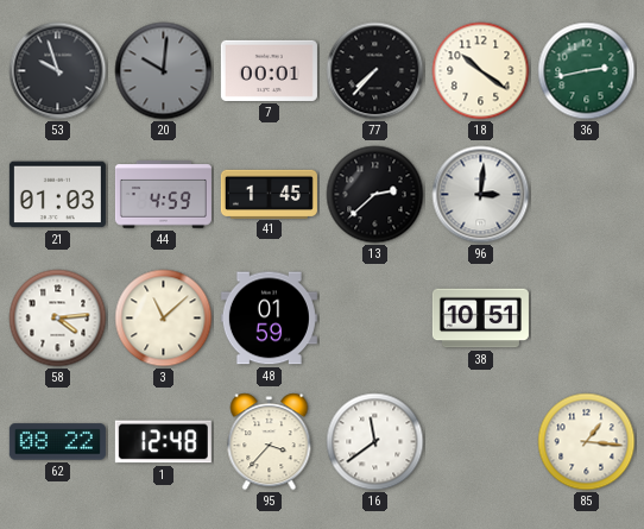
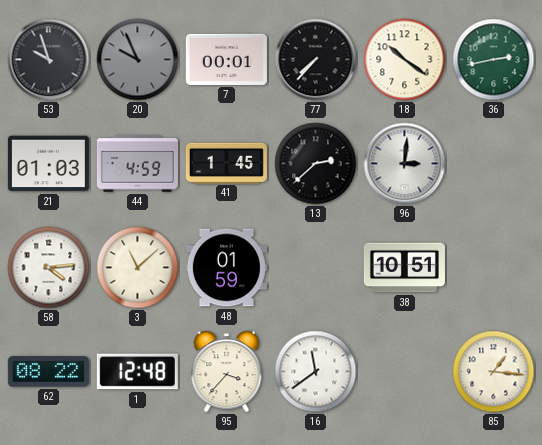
20: 10:01 -> 9:56
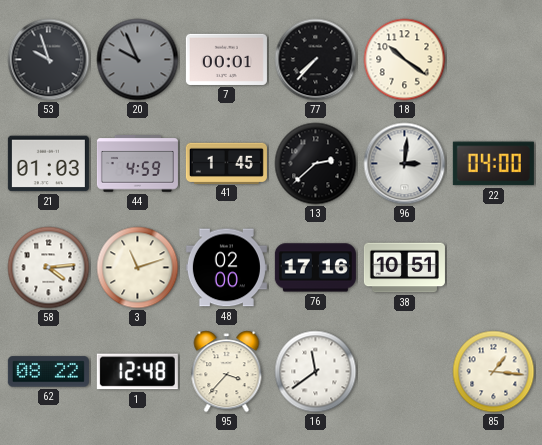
36: 2:43 -> none
22: none -> 04:00
3: 11:08 -> 11:12
48: 01:59 -> 02:00
76: none -> 17:16
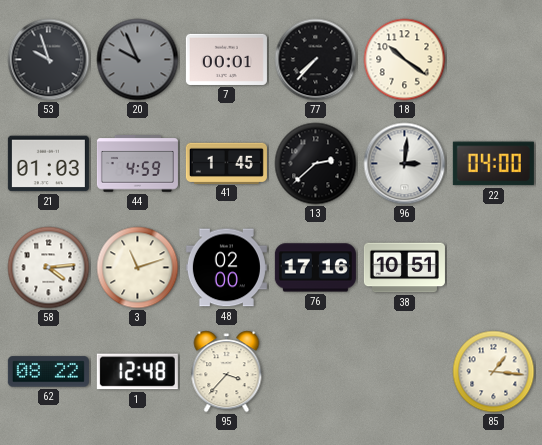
16: 11:39 -> none
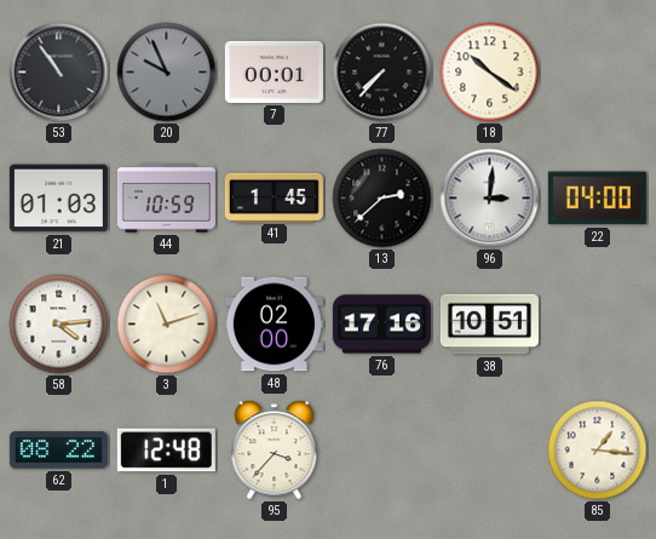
53: 9:57 -> 10:54
44: 4:59 -> 10:59
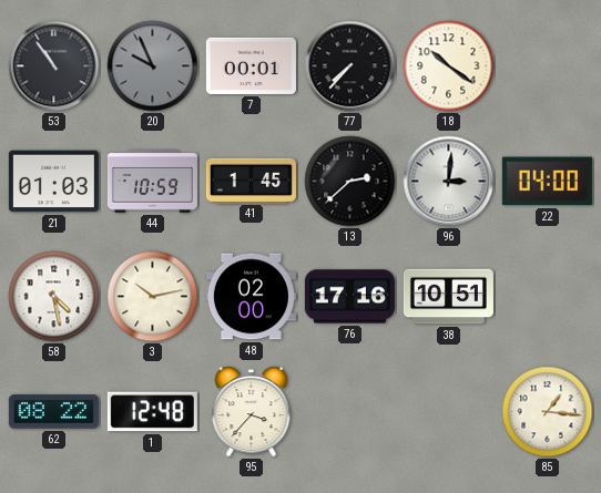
58: 4:14 -> 4:28
3: 11:12 -> 10:13
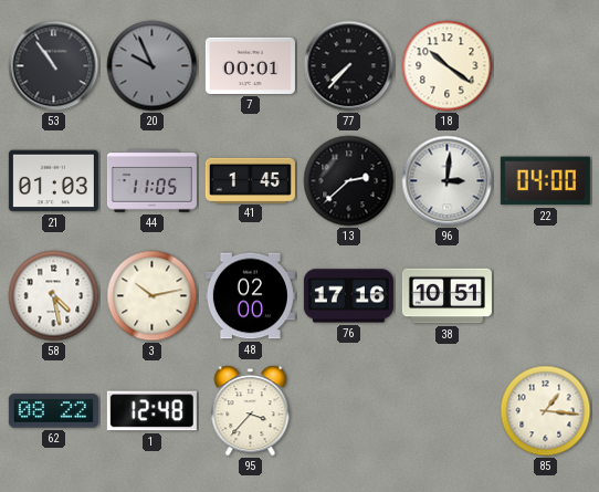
44: 10:59 -> 11:05
